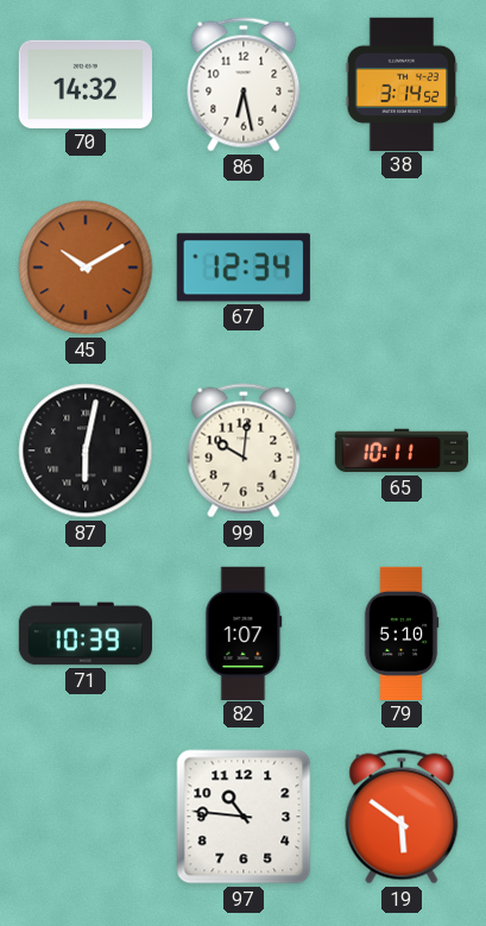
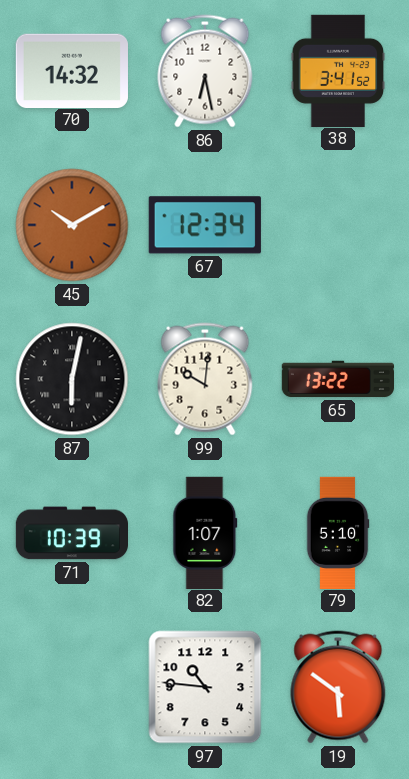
38: 3:14 -> 3:41
65: 10:11 -> 13:22
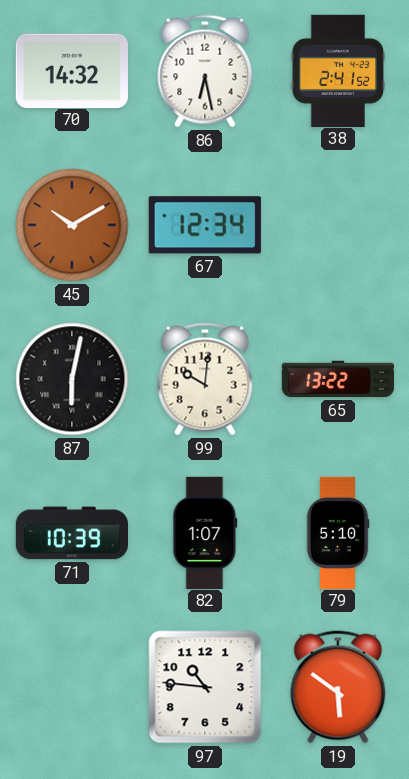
38: 3:41 -> 2:41
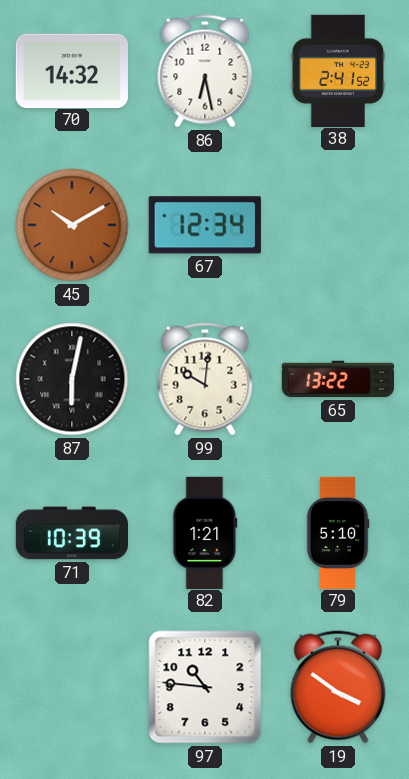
82: 1:07 -> 1:21
19: 5:51 -> 3:51
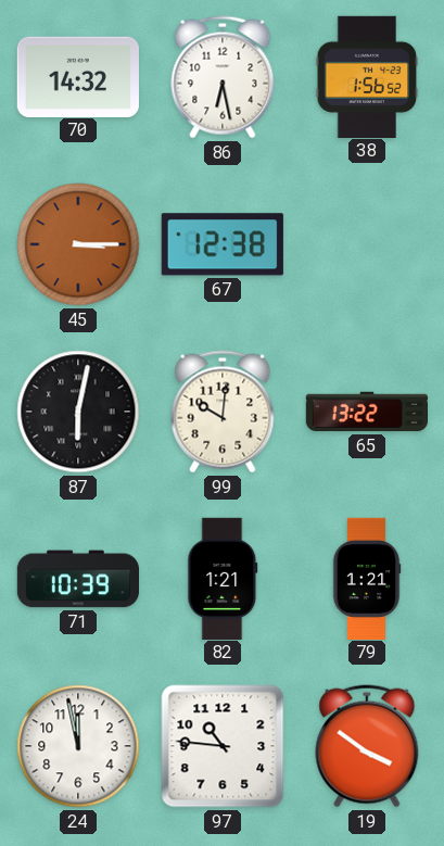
38: 2:41 -> 1:56
45: 10:10 -> 3:15
67: 12:34 -> 12:38
79: 5:10 -> 1:21
24: none -> 11:58
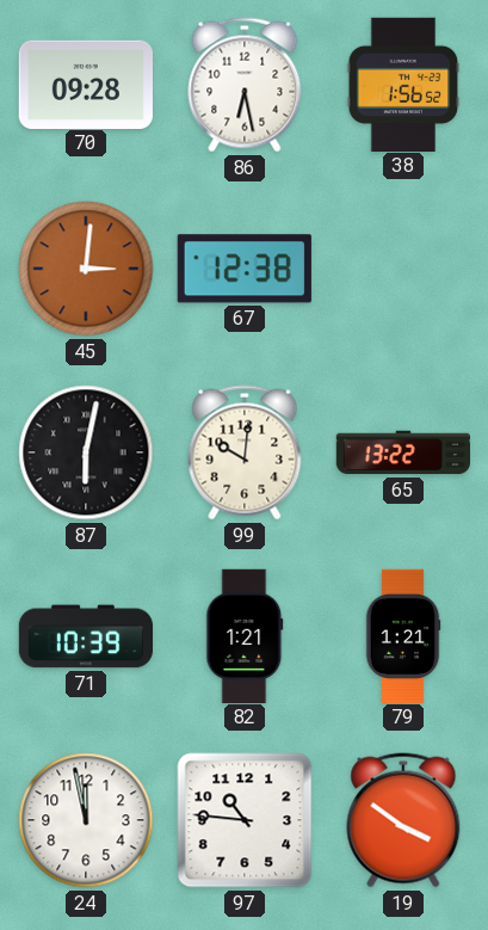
70: 14:32 -> 09:28
45: 3:15 -> 3:01
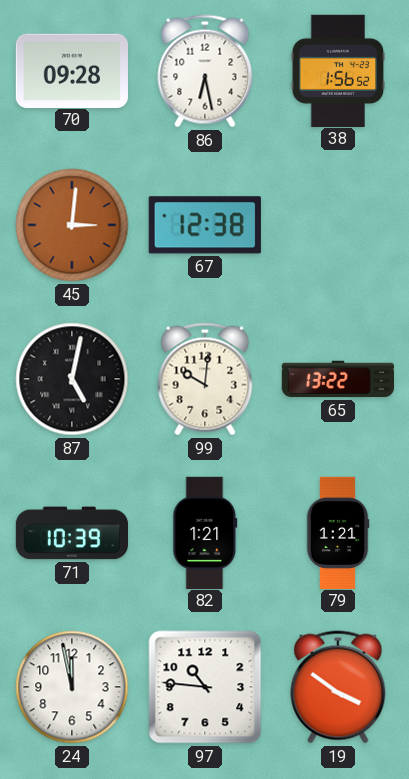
87: 6:02 -> 5:02
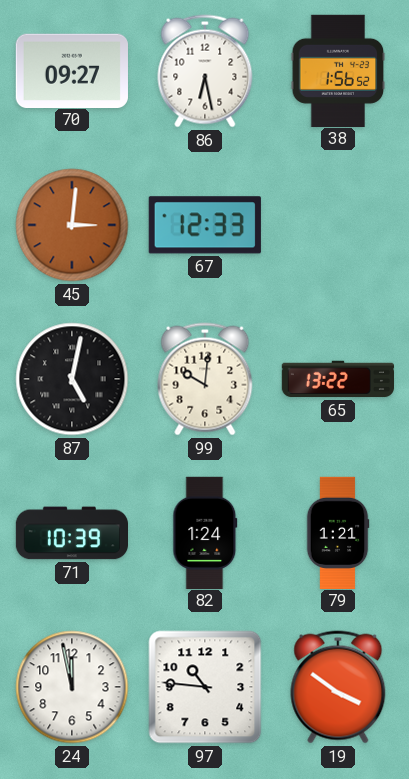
70: 09:28 -> 09:27
67: 12:38 -> 12:33
82: 1:21 -> 1:24
